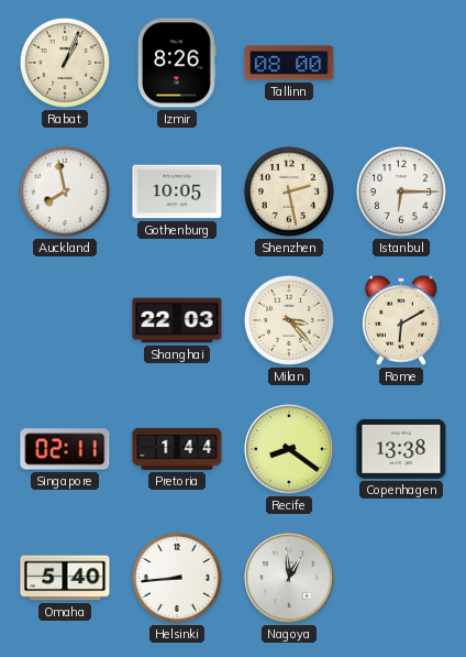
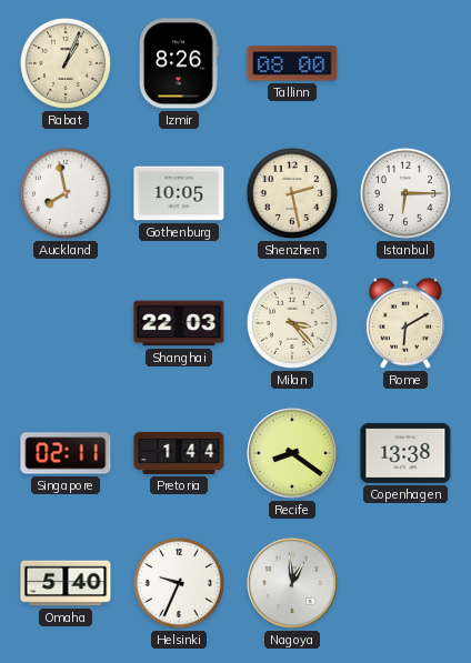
Helsinki: 8:44 -> 9:34
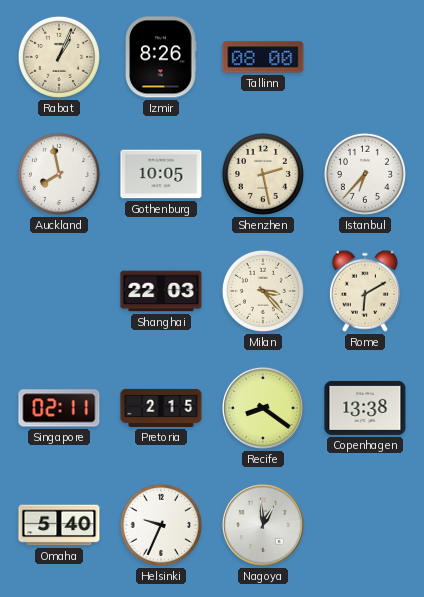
Istanbul: 6:15 -> 6:37
Pretoria: 1:44 -> 2:15
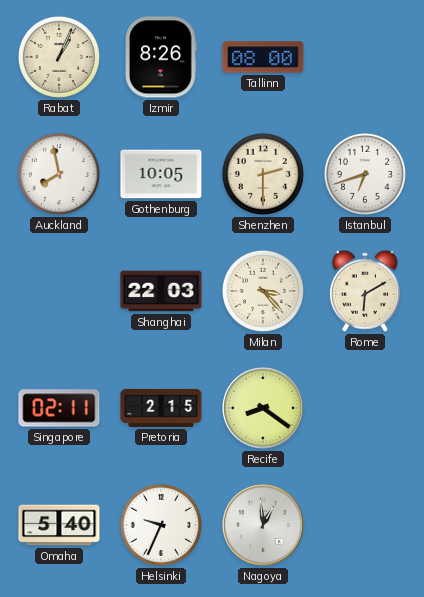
Shenzhen: 2:28 -> 2:30
Istanbul: 6:37 -> 6:42
Copenhagen: 13:38 -> none
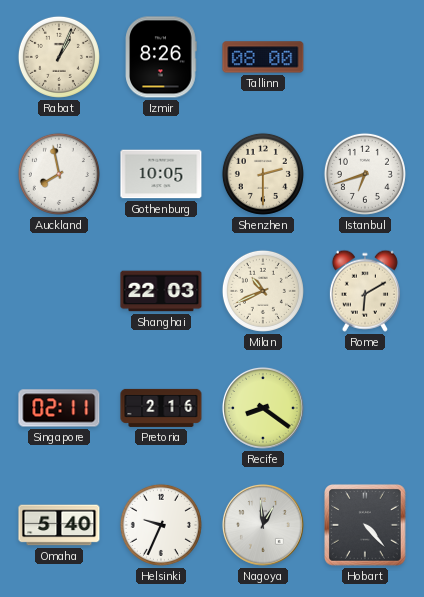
Milan: 3:23 -> 10:41
Pretoria: 2:15 -> 2:16
Hobart: none -> 4:23
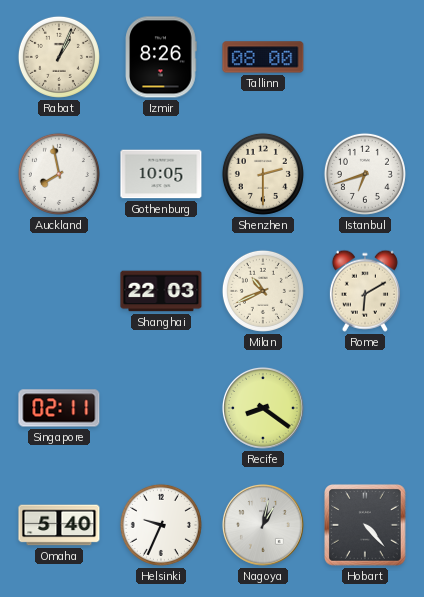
Pretoria: 2:16 -> none
Nagoya: 12:59 -> 1:02
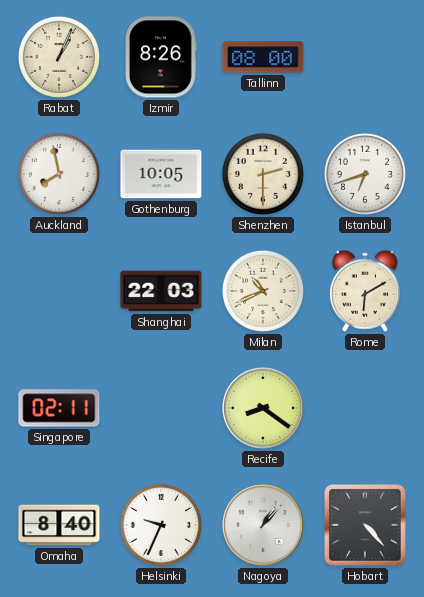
Omaha: 5:40 -> 8:40
Nagoya: 1:02 -> 1:07
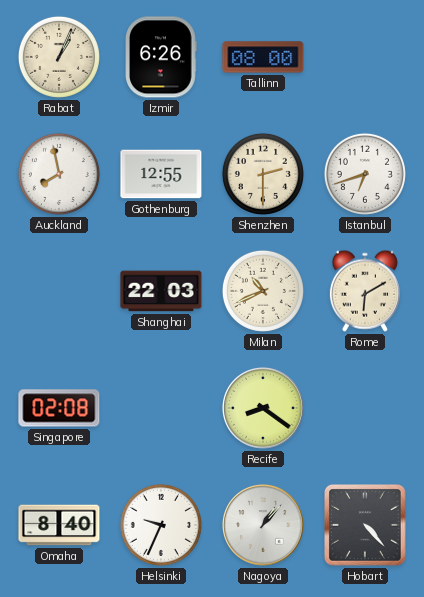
Izmir: 8:26 -> 6:26
Gothenburg: 10:05 -> 12:55
Singapore: 02:11 -> 02:08
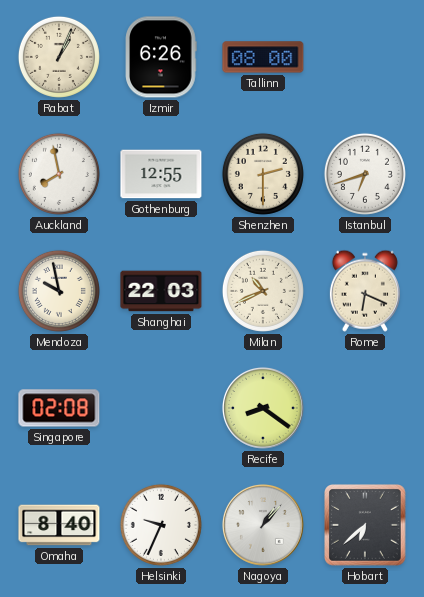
Mendoza: none -> 9:58
Rome: 6:10 -> 6:19
Hobart: 4:23 -> 6:38
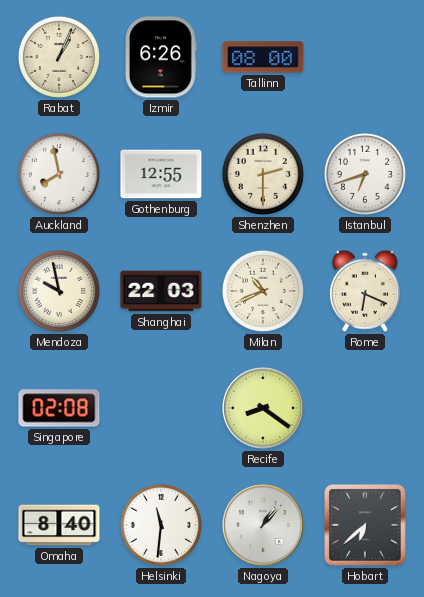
Helsinki: 9:34 -> 11:31
